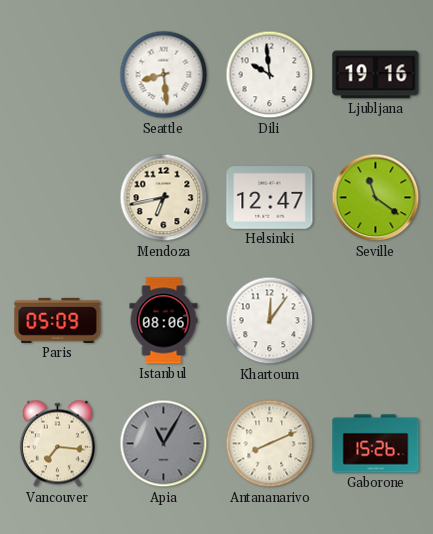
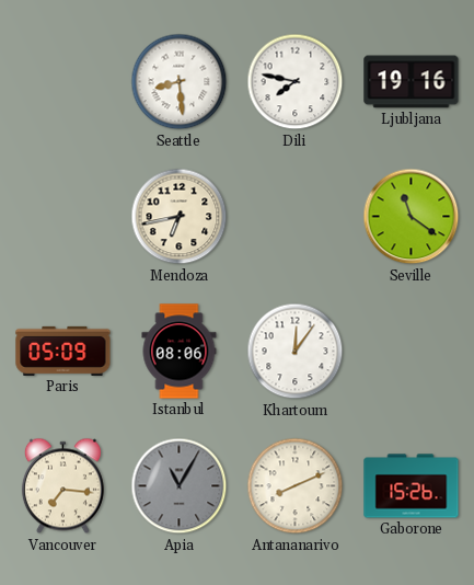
Dili: 9:59 -> 7:47
Helsinki: 12:47 -> none
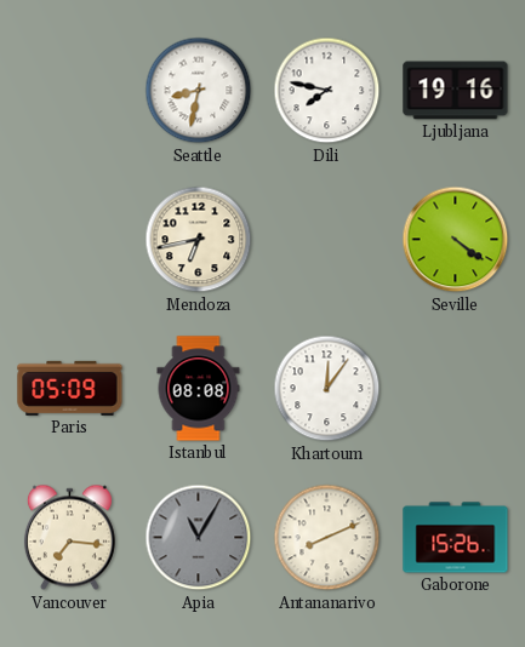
Seattle: 8:29 -> 8:32
Seville: 11:21 -> 4:21
Istanbul: 08:06 -> 08:08
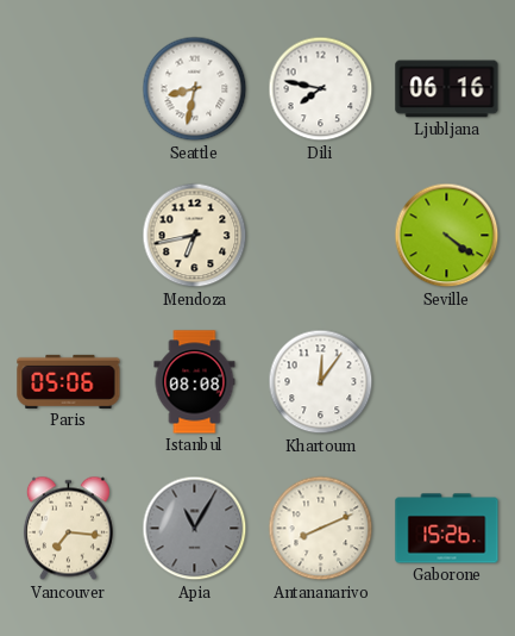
Ljubljana: 19:16 -> 06:16
Paris: 05:09 -> 05:06
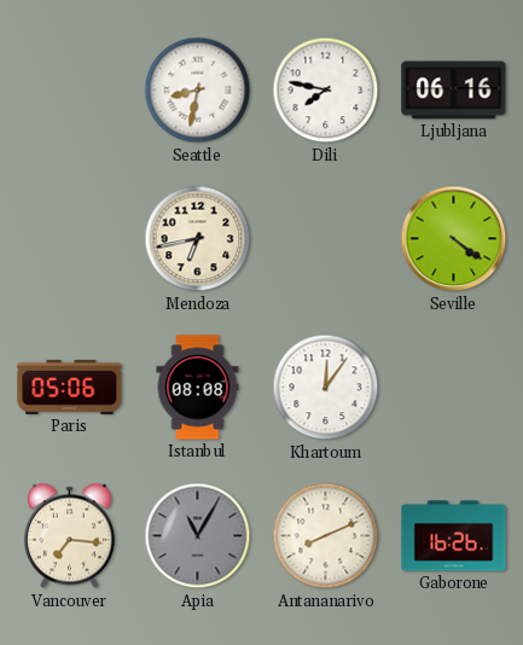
Gaborone: 15:26 -> 16:26
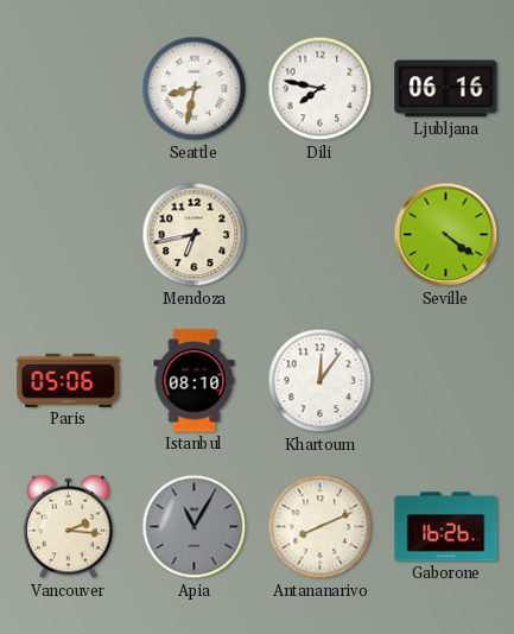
Istanbul: 08:08 -> 08:10
Vancouver: 7:16 -> 2:16
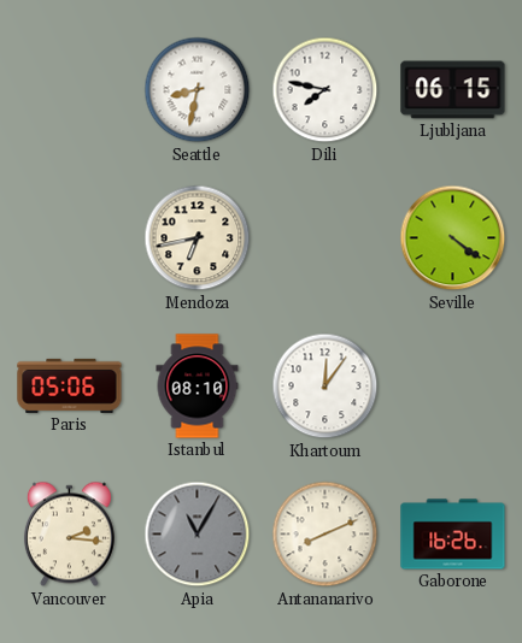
Ljubljana: 06:16 -> 06:15
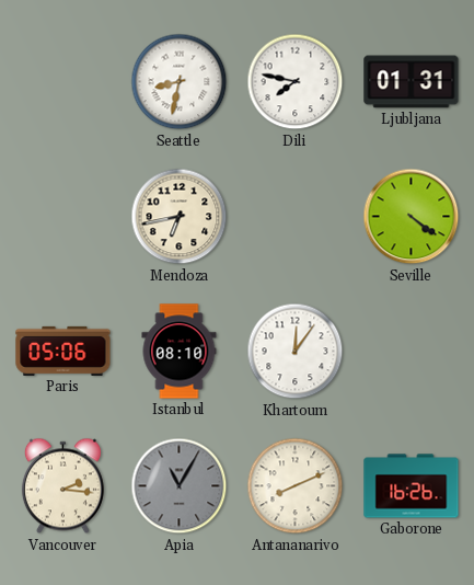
Ljubljana: 06:15 -> 01:31
